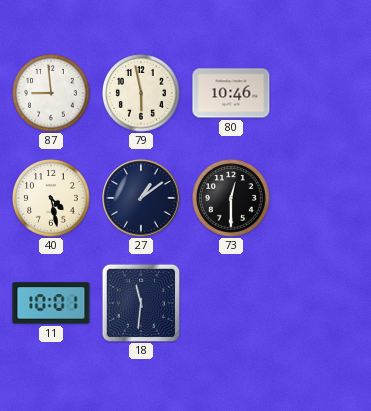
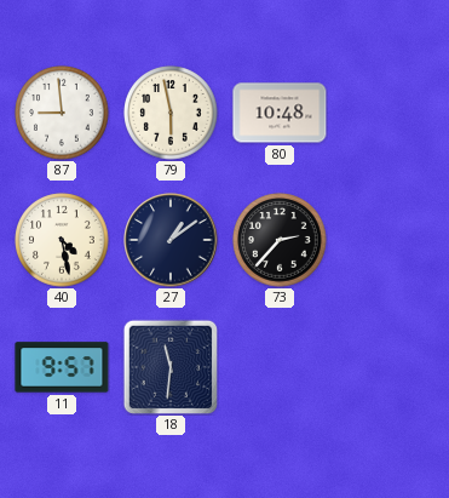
80: 10:46 -> 10:48
73: 12:30 -> 2:37
11: 10:01 -> 9:57
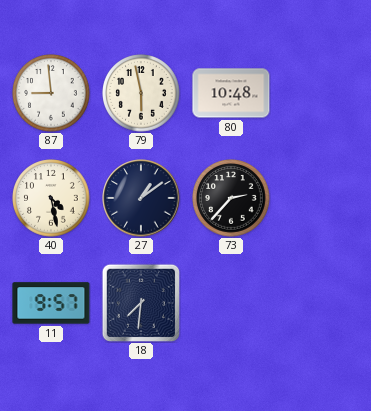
18: 11:31 -> 7:31
